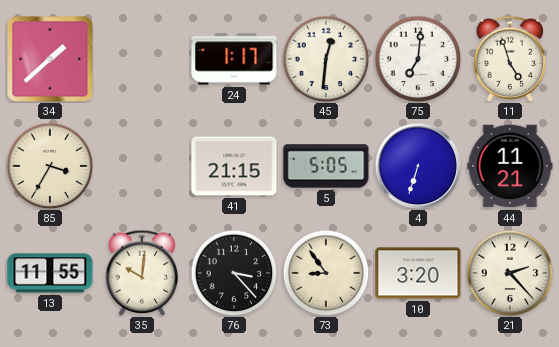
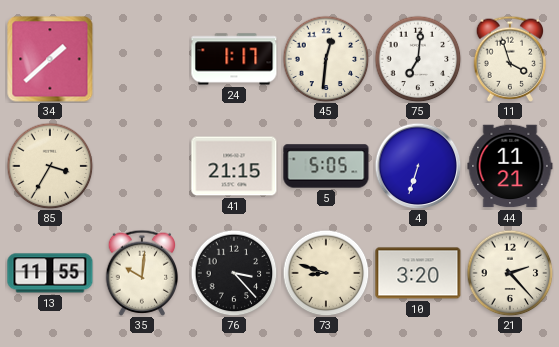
11: 4:57 -> 3:57
73: 8:54 -> 8:48
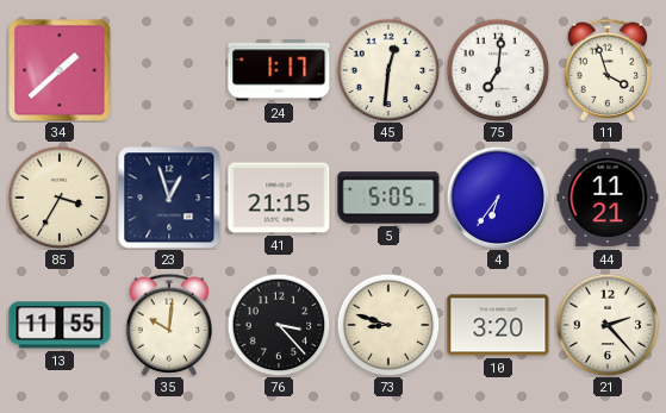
23: none -> 12:57
4: 6:33 -> 6:36
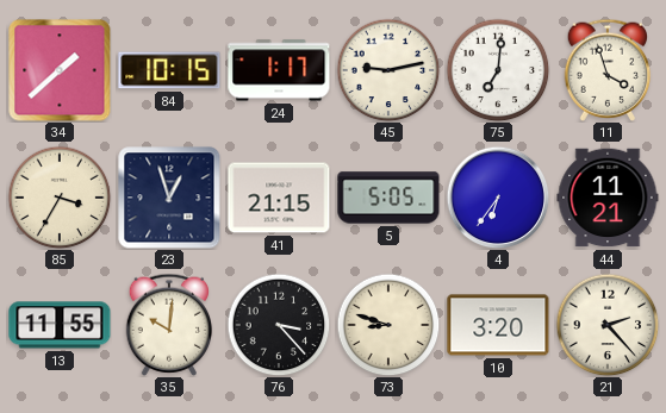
84: none -> 10:15
45: 12:31 -> 9:13
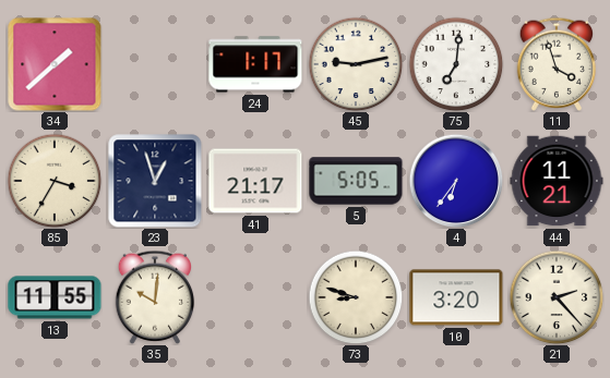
84: 10:15 -> none
41: 21:15 -> 21:17
76: 3:23 -> none
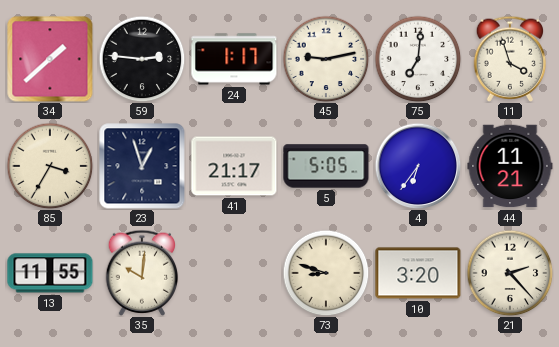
59: none -> 2:46
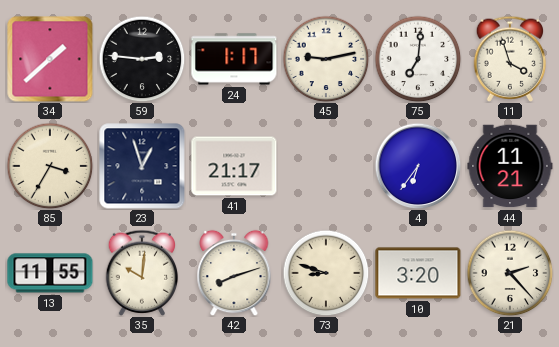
5: 5:05 -> none
42: none -> 8:12
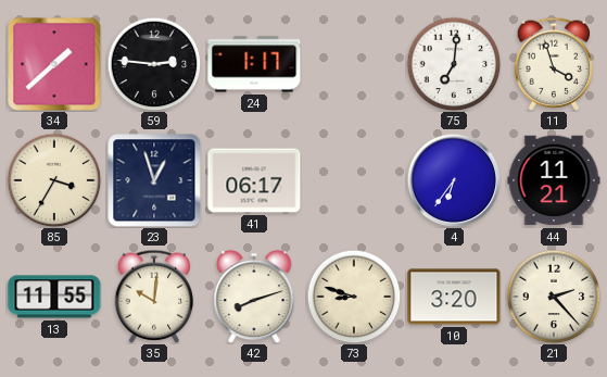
45: 9:13 -> none
41: 21:17 -> 06:17
